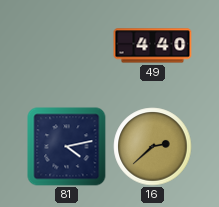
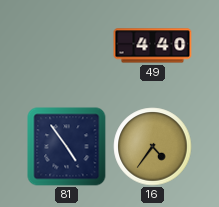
81: 4:13 -> 4:54
16: 2:38 -> 4:36
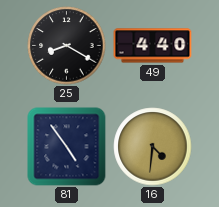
25: none -> 8:20
16: 4:36 -> 4:31
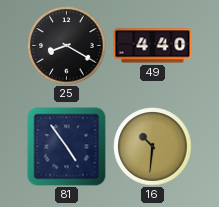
16: 4:31 -> 10:31
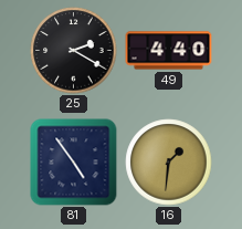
25: 8:20 -> 2:20
16: 10:31 -> 1:31
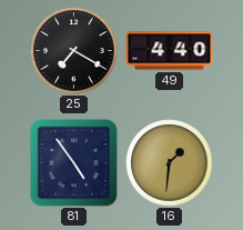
25: 2:20 -> 7:20
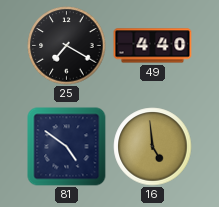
81: 4:54 -> 4:51
16: 1:31 -> 4:59
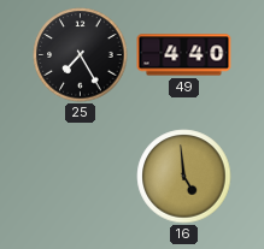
25: 7:20 -> 7:25
81: 4:51 -> none
